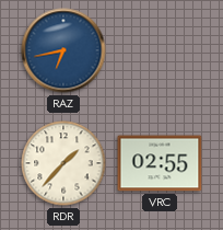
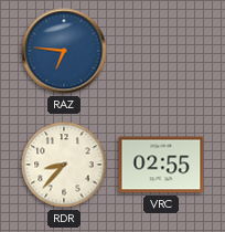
RAZ: 6:43 -> 6:46
RDR: 1:37 -> 8:37
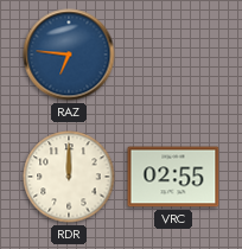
RDR: 8:37 -> 12:00
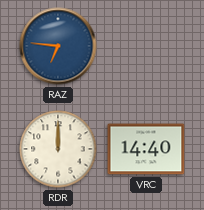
VRC: 02:55 -> 14:40
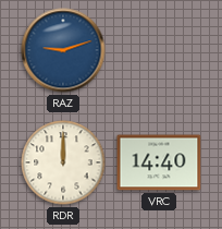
RAZ: 6:46 -> 9:12
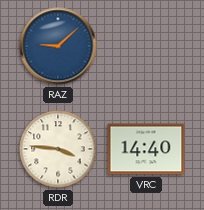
RAZ: 9:12 -> 9:08
RDR: 12:00 -> 3:46
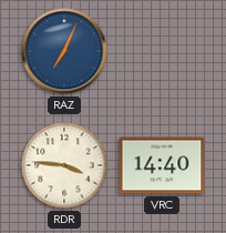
RAZ: 9:08 -> 7:04
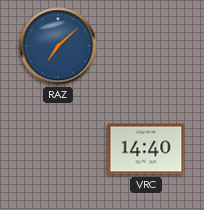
RAZ: 7:04 -> 7:08
RDR: 3:46 -> none
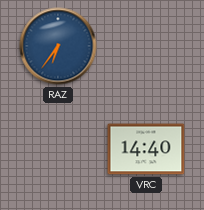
RAZ: 7:08 -> 6:36
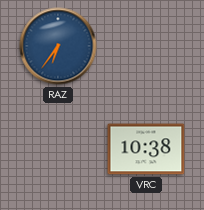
VRC: 14:40 -> 10:38
